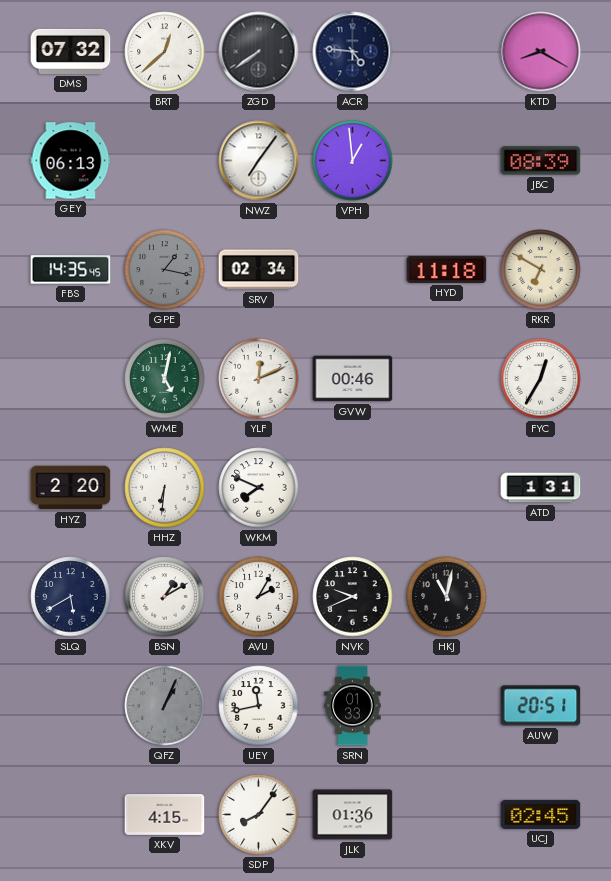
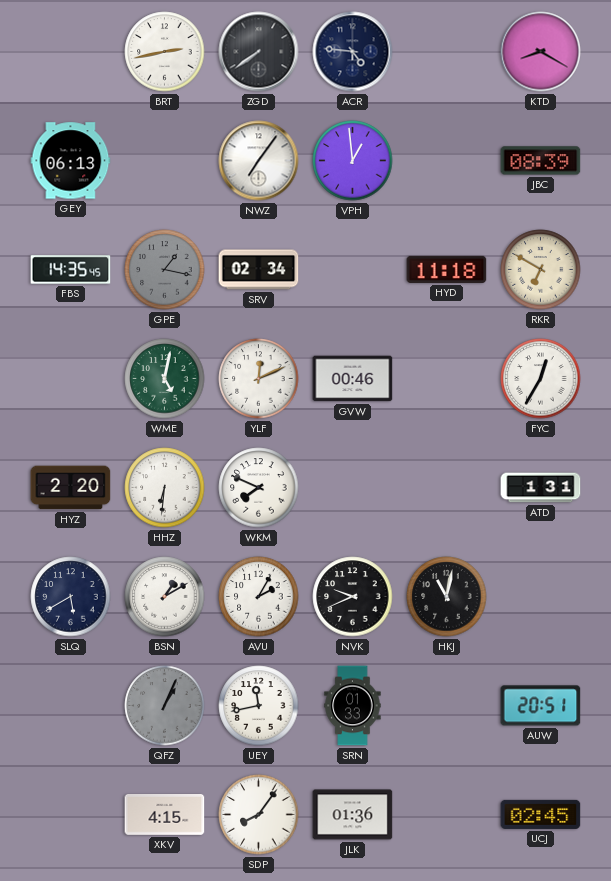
DMS: 07:32 -> none
BRT: 12:38 -> 2:43
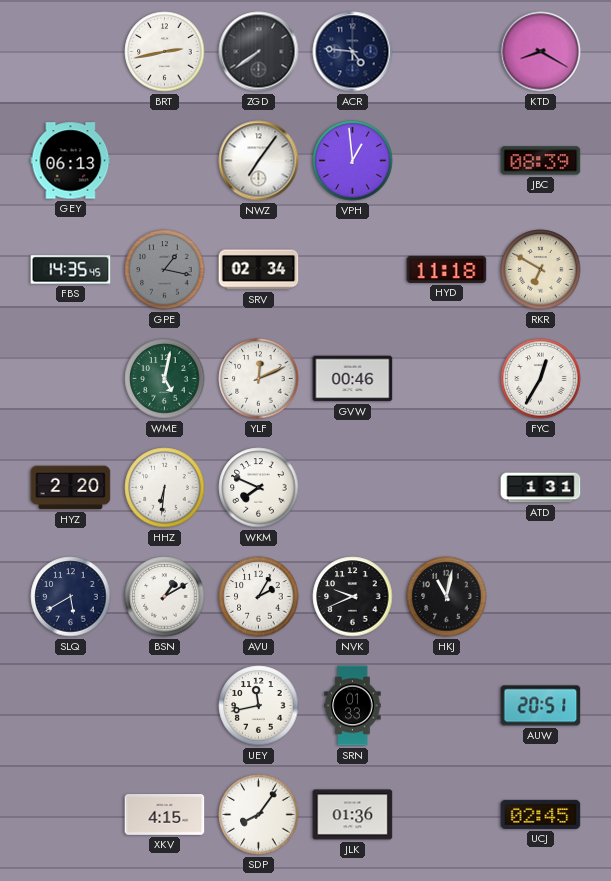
QFZ: 1:04 -> none
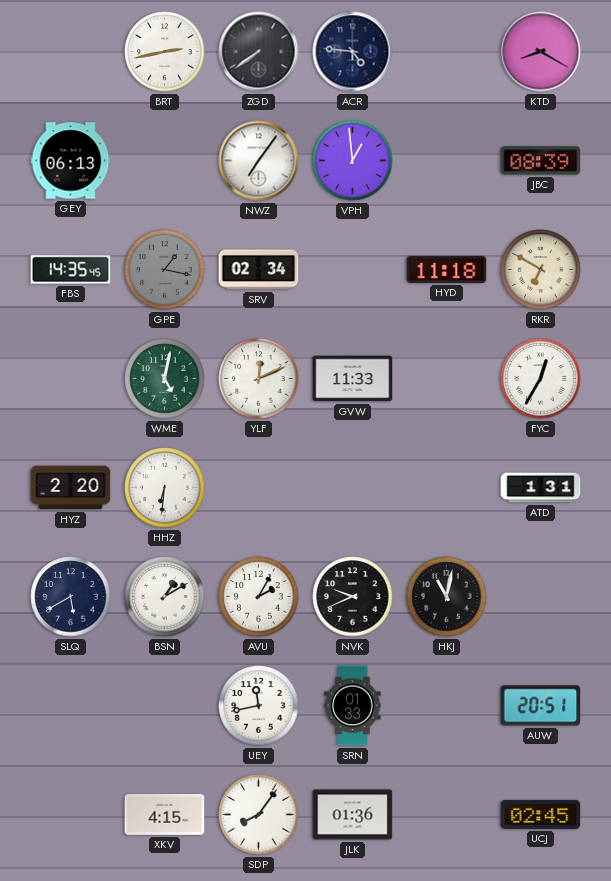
GVW: 00:46 -> 11:33
WKM: 7:49 -> none
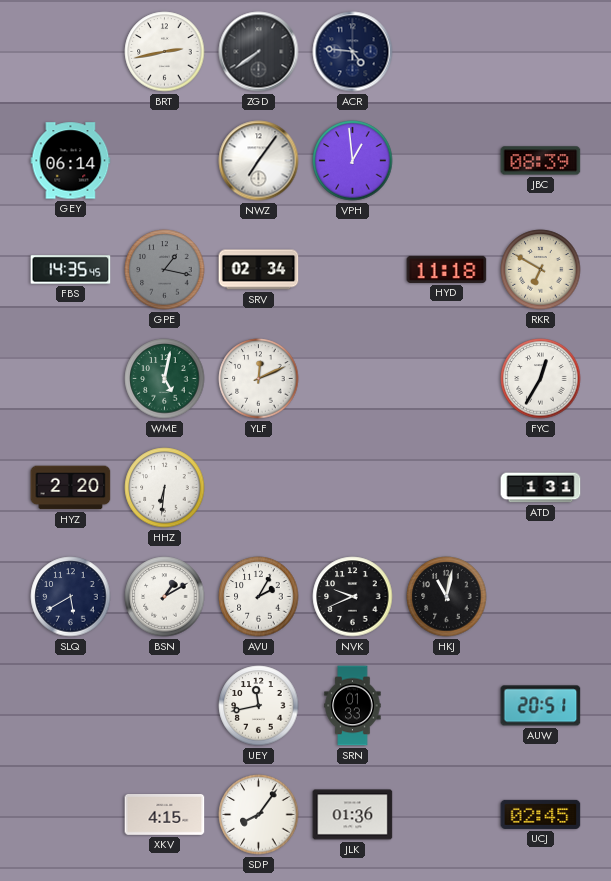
KTD: 8:20 -> none
GEY: 06:13 -> 06:14
GVW: 11:33 -> none
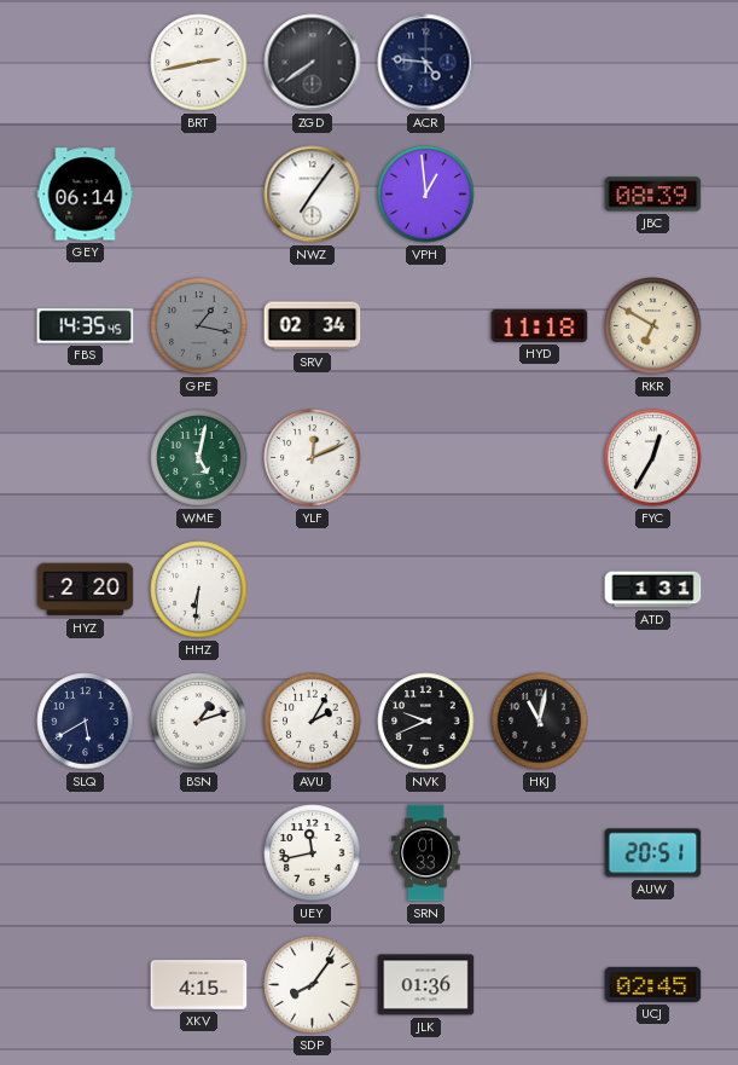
BSN: 1:10 -> 1:12
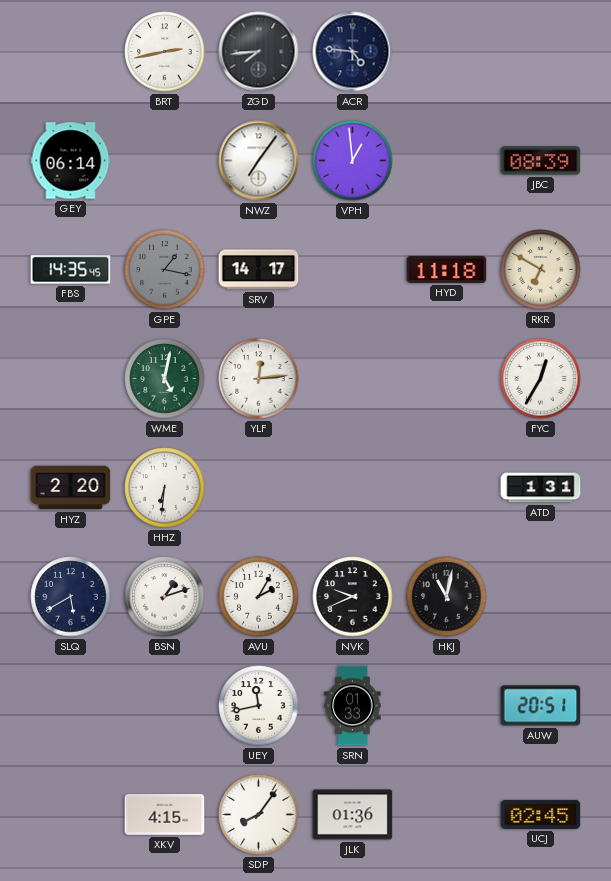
ZGD: 7:39 -> 7:44
SRV: 02:34 -> 14:17
YLF: 12:11 -> 12:14
